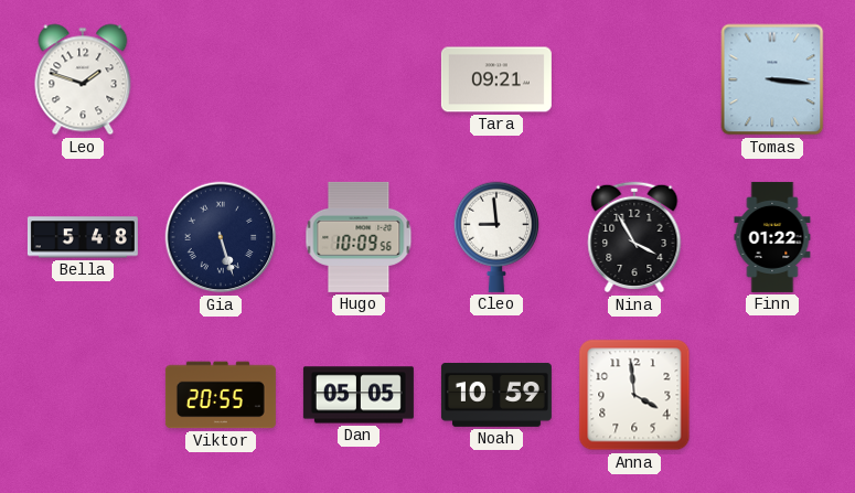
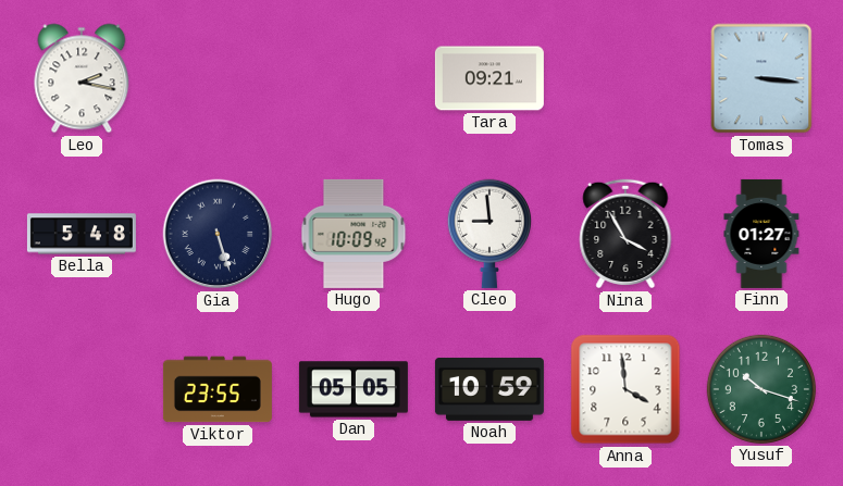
Leo: 1:48 -> 2:17
Hugo: 10:09:56 -> 10:09:42
Finn: 01:22 -> 01:27
Viktor: 20:55 -> 23:55
Yusuf: none -> 10:18
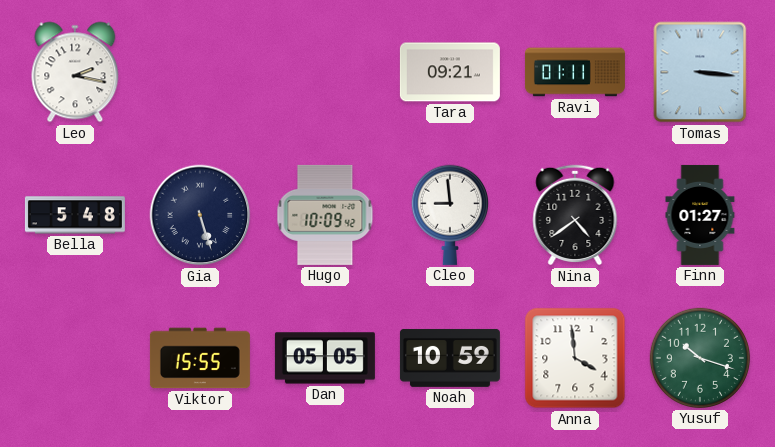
Ravi: none -> 01:11
Nina: 3:55 -> 4:39
Viktor: 23:55 -> 15:55
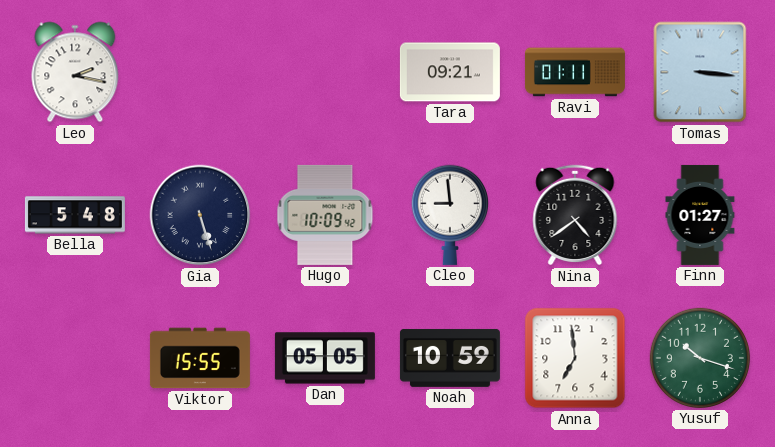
Anna: 3:59 -> 6:59
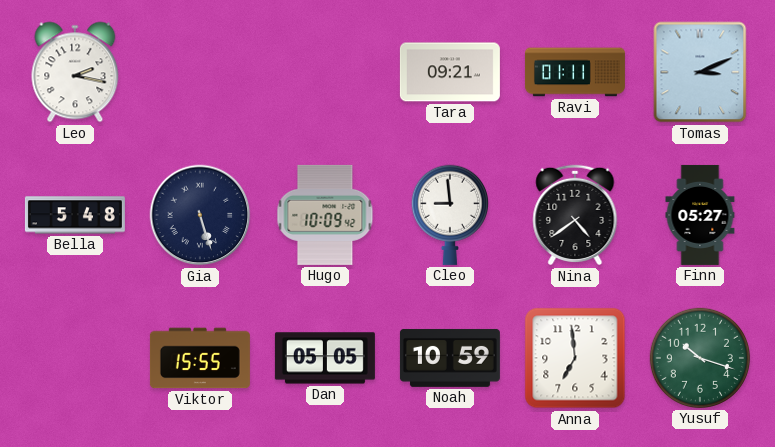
Tomas: 3:16 -> 3:11
Finn: 01:27 -> 05:27
